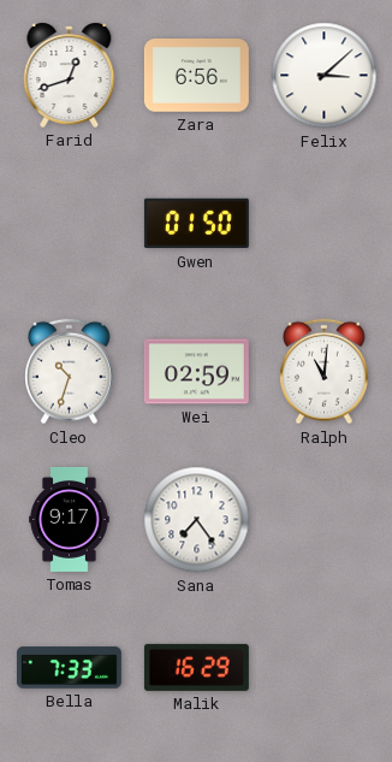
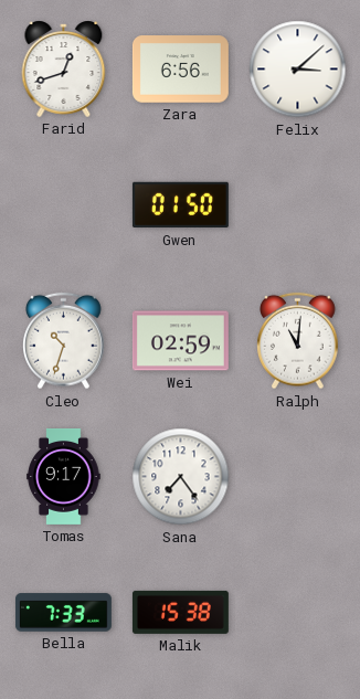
Malik: 16:29 -> 15:38
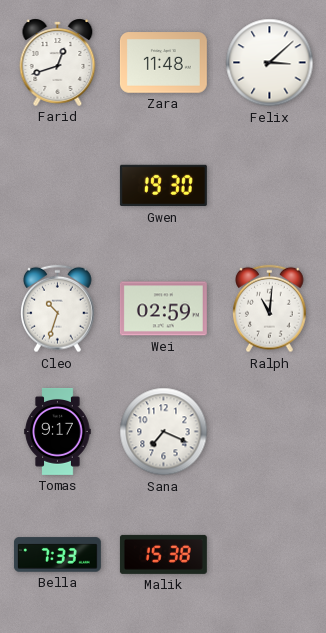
Zara: 6:56 -> 11:48
Gwen: 01:50 -> 19:30
Sana: 7:24 -> 7:19
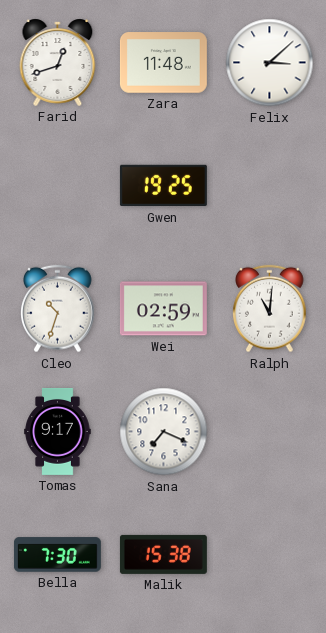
Gwen: 19:30 -> 19:25
Bella: 7:33 -> 7:30
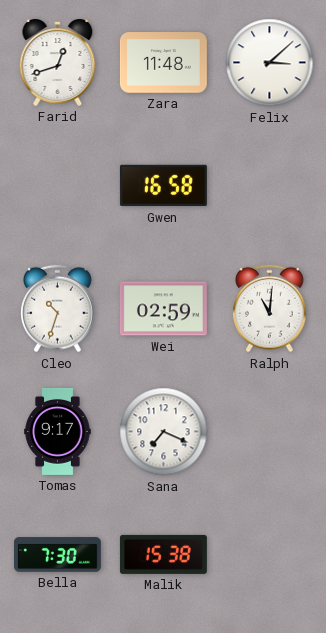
Gwen: 19:25 -> 16:58
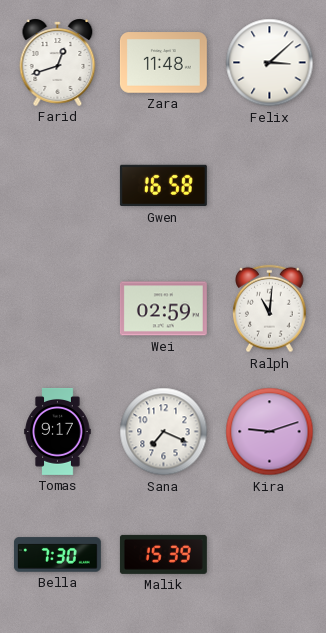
Cleo: 10:33 -> none
Kira: none -> 9:12
Malik: 15:38 -> 15:39
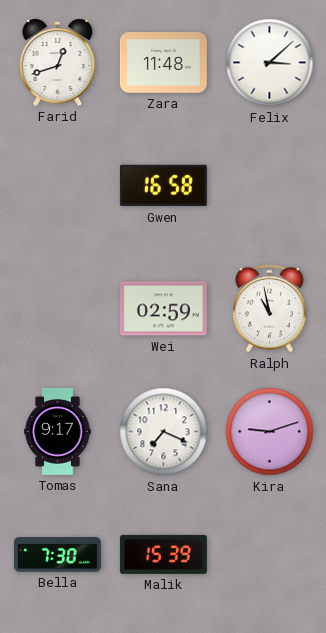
Ralph: 11:01 -> 10:58
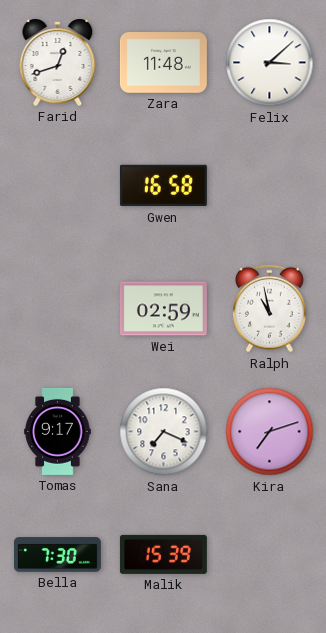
Kira: 9:12 -> 7:12
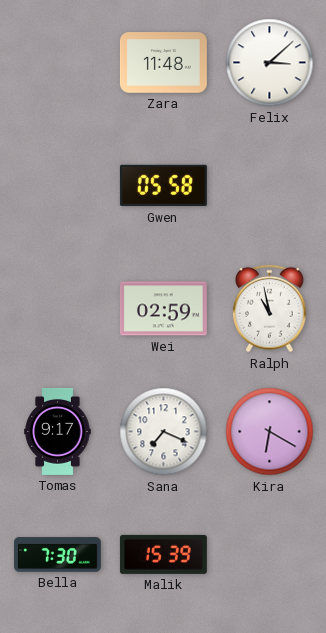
Farid: 12:42 -> none
Gwen: 16:58 -> 05:58
Kira: 7:12 -> 6:20
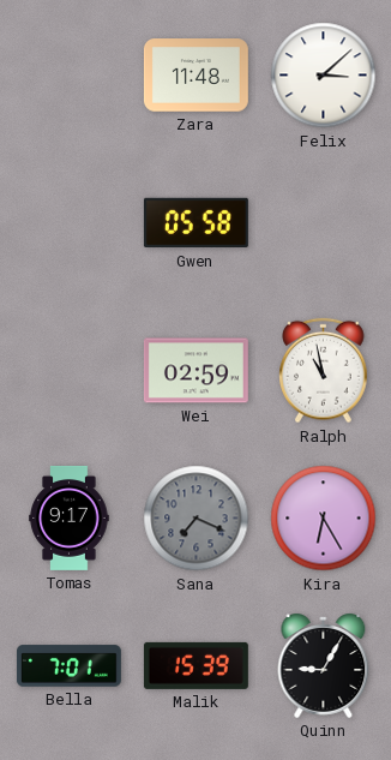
Sana dial: white -> grey
Kira: 6:20 -> 6:25
Bella: 7:30 -> 7:01
Quinn: none -> 9:05
